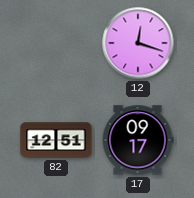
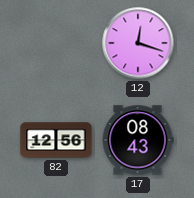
82: 12:51 -> 12:56
17: 09:17 -> 08:43
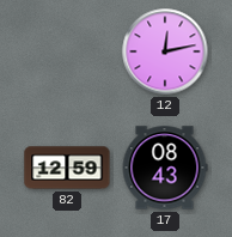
12: 12:18 -> 12:13
82: 12:56 -> 12:59
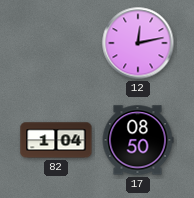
82: 12:59 -> 1:04
17: 08:43 -> 08:50
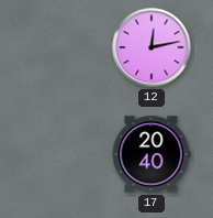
82: 1:04 -> none
17: 08:50 -> 20:40
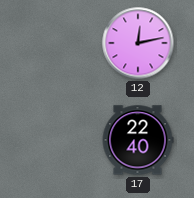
17: 20:40 -> 22:40
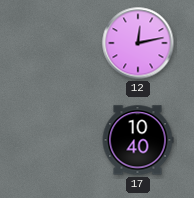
17: 22:40 -> 10:40
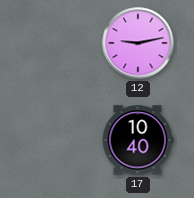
12: 12:13 -> 9:13
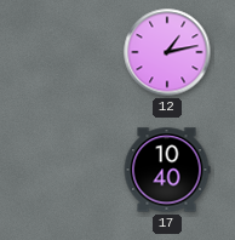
12: 9:13 -> 1:13
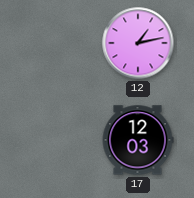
17: 10:40 -> 12:03
